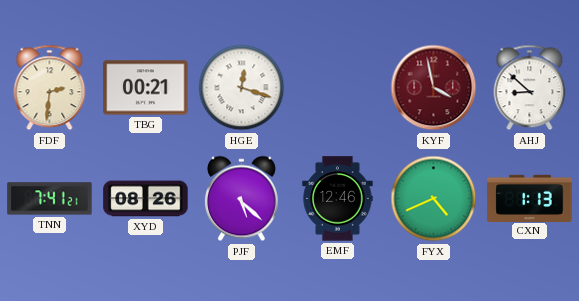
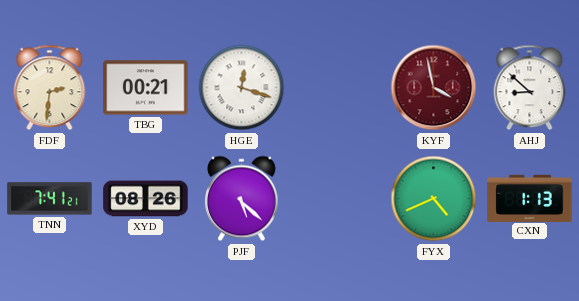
EMF: 12:46 -> none
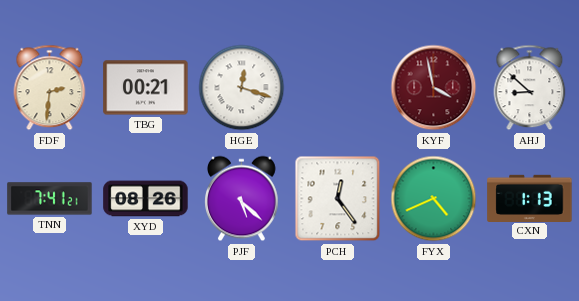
PCH: none -> 12:24
